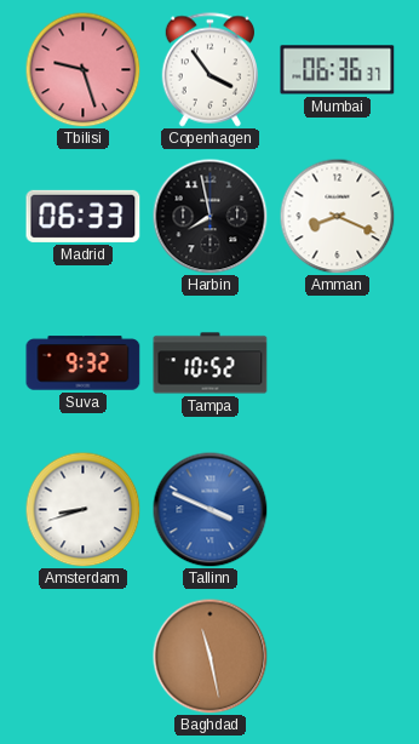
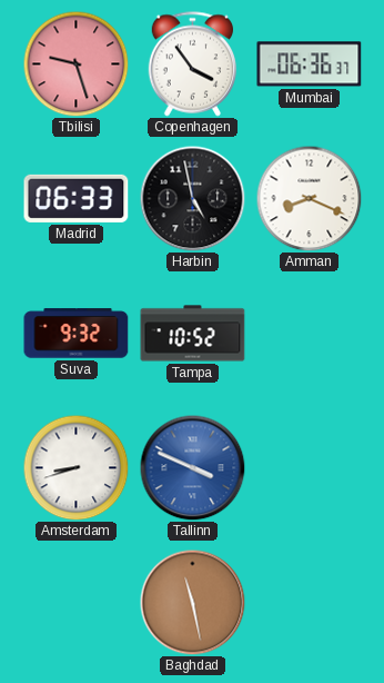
Harbin: 7:58 -> 4:58
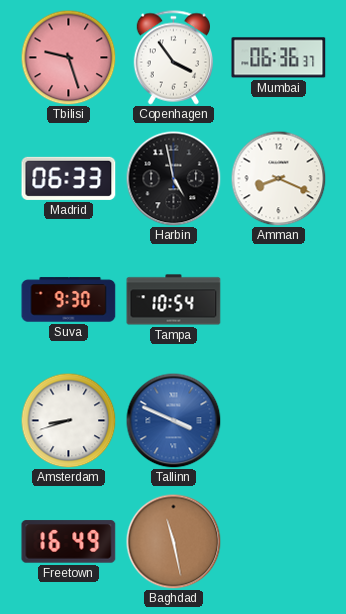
Suva: 9:32 -> 9:30
Tampa: 10:52 -> 10:54
Freetown: none -> 16:49
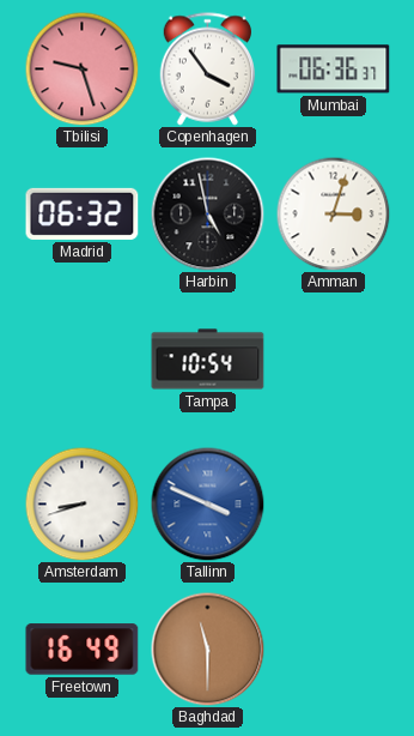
Madrid: 06:33 -> 06:32
Amman: 8:19 -> 3:03
Suva: 9:30 -> none
Baghdad: 11:28 -> 11:30
